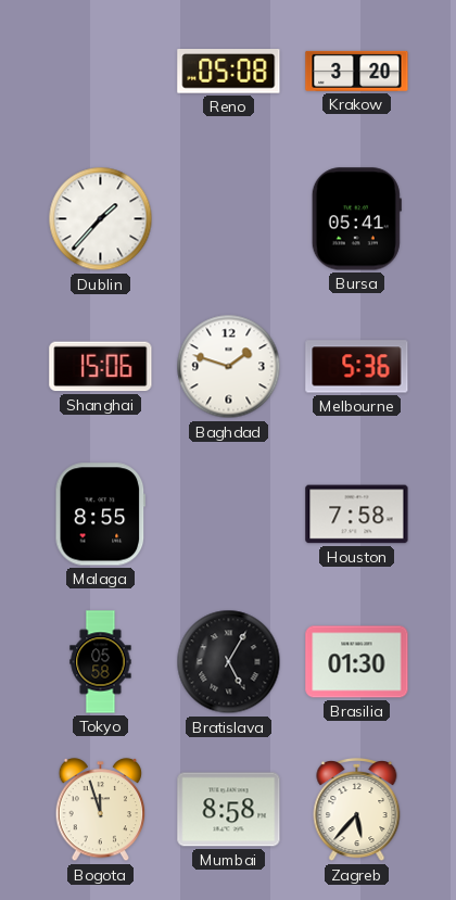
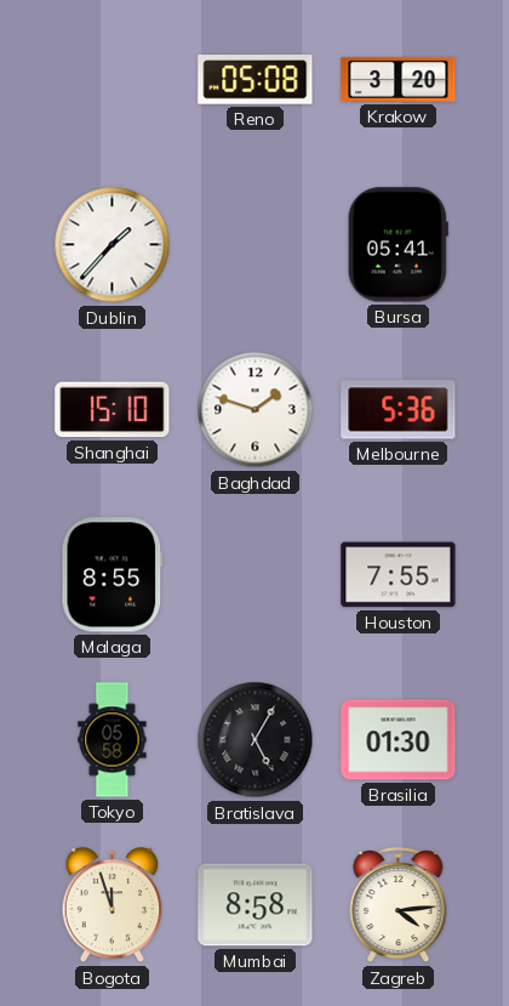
Shanghai: 15:06 -> 15:10
Houston: 7:58 -> 7:55
Zagreb: 5:37 -> 4:14
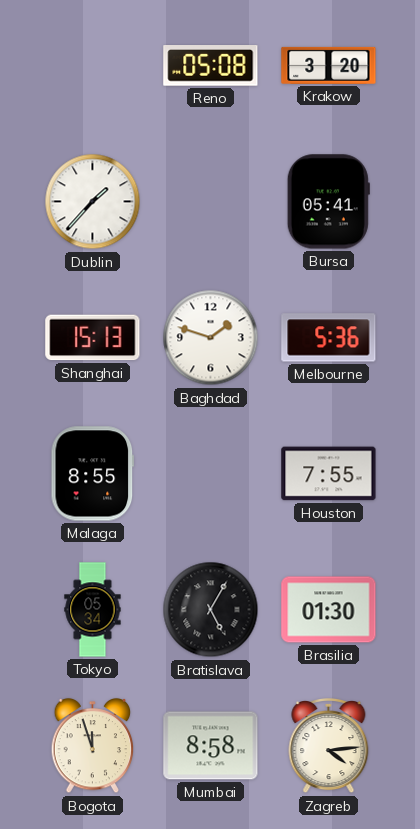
Shanghai: 15:10 -> 15:13
Tokyo: 05:58 -> 05:34
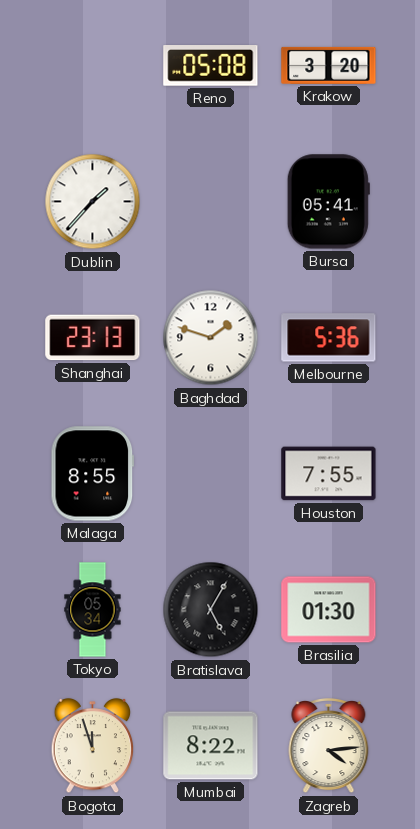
Shanghai: 15:13 -> 23:13
Mumbai: 8:58 -> 8:22
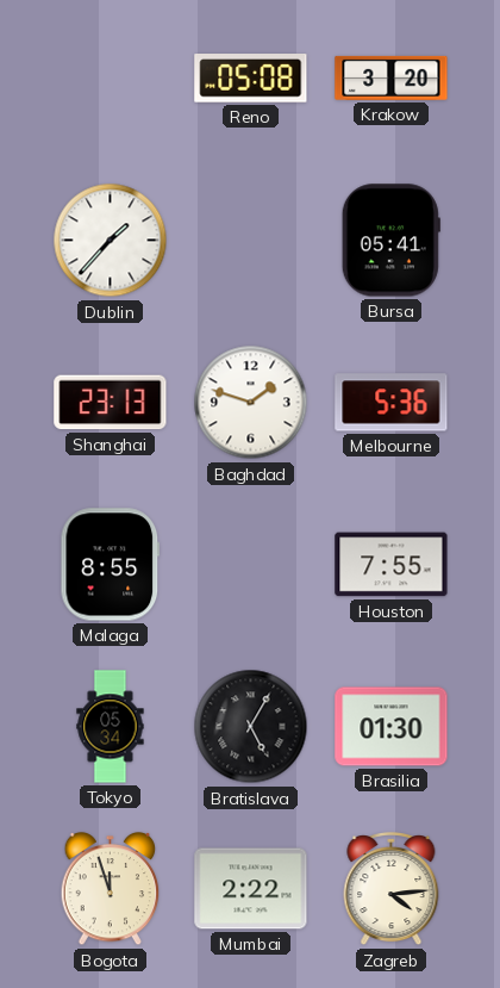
Mumbai: 8:22 -> 2:22
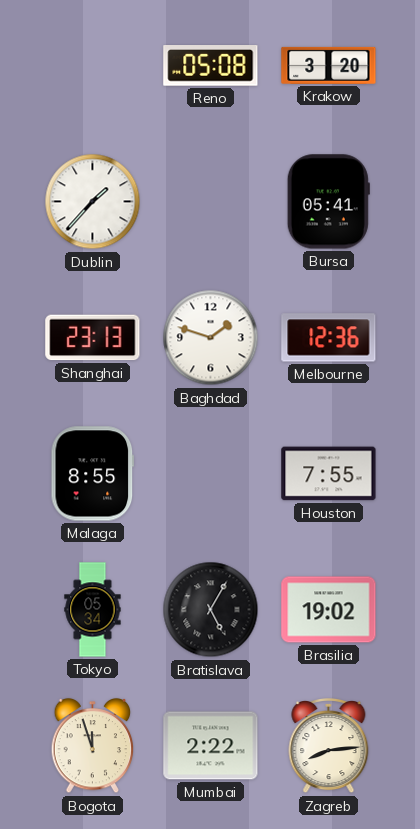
Melbourne: 5:36 -> 12:36
Brasilia: 01:30 -> 19:02
Zagreb: 4:14 -> 8:14
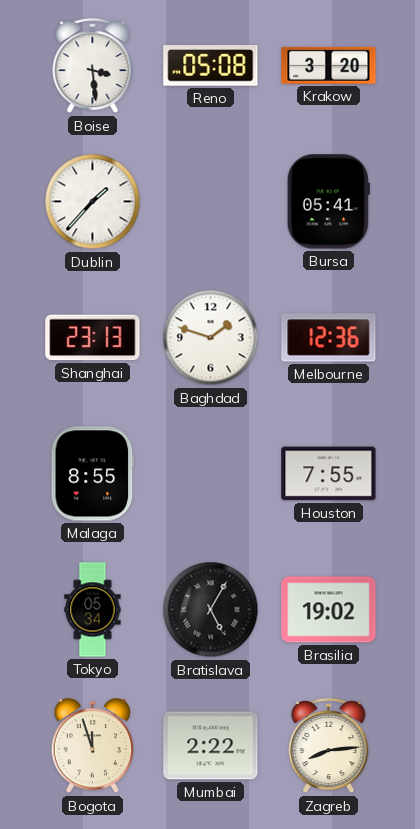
Boise: none -> 3:29
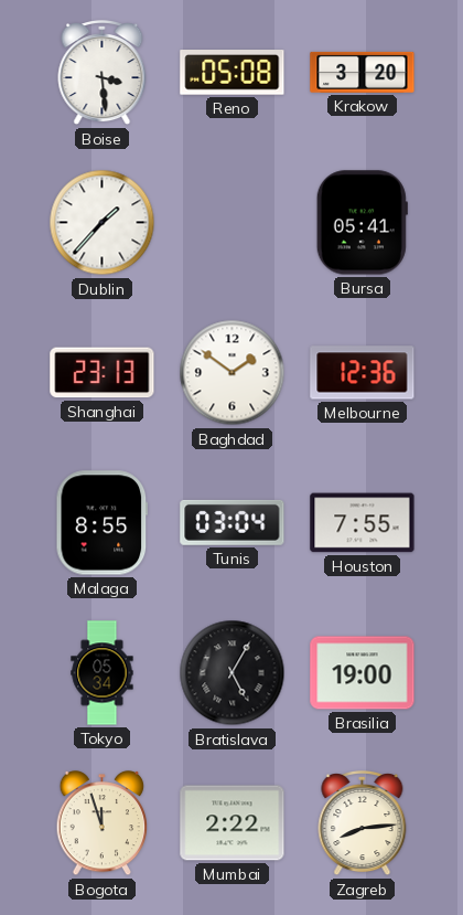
Baghdad: 1:48 -> 1:51
Tunis: none -> 03:04
Brasilia: 19:02 -> 19:00
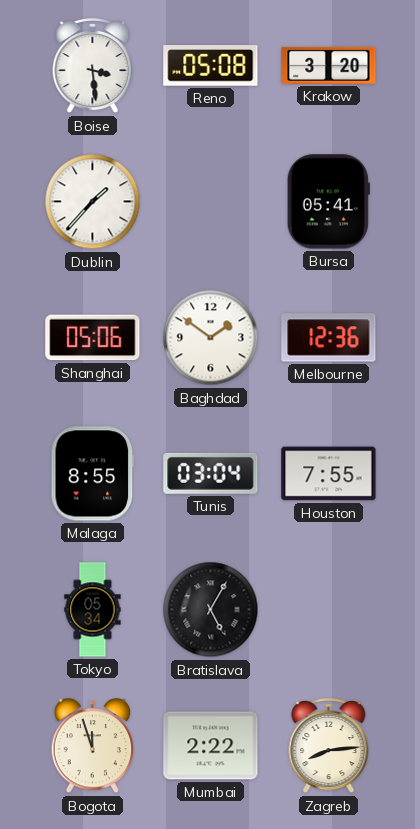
Shanghai: 23:13 -> 05:06
Brasilia: 19:00 -> none
